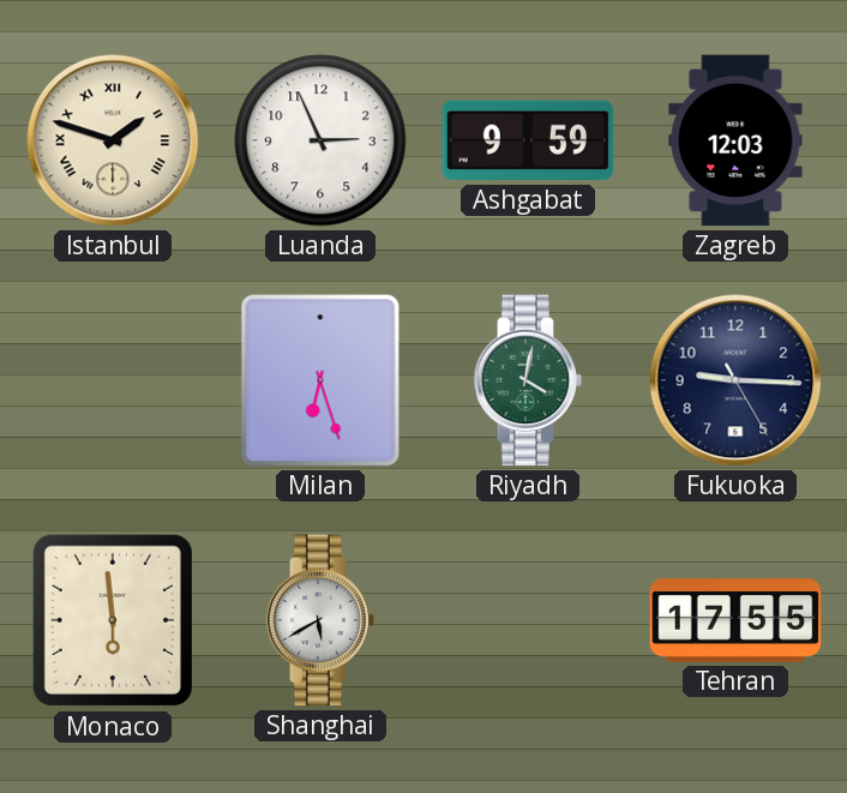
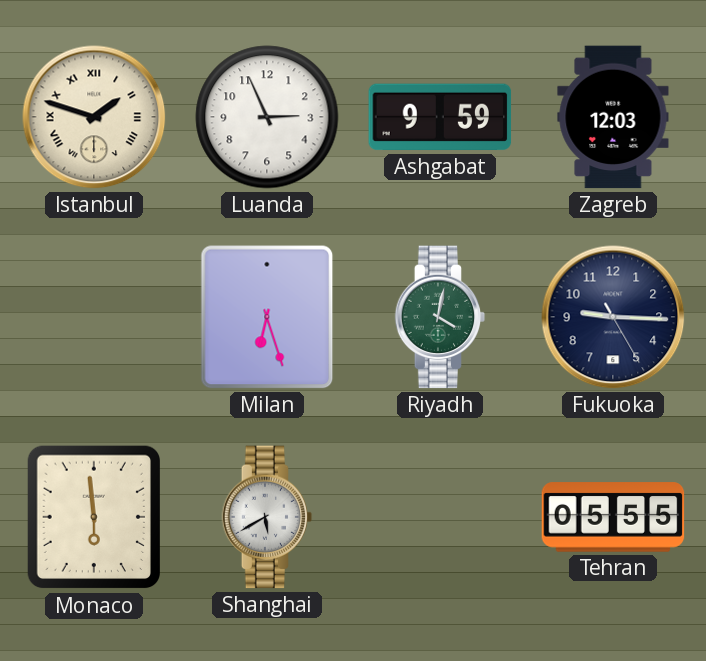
Tehran: 17:55 -> 05:55
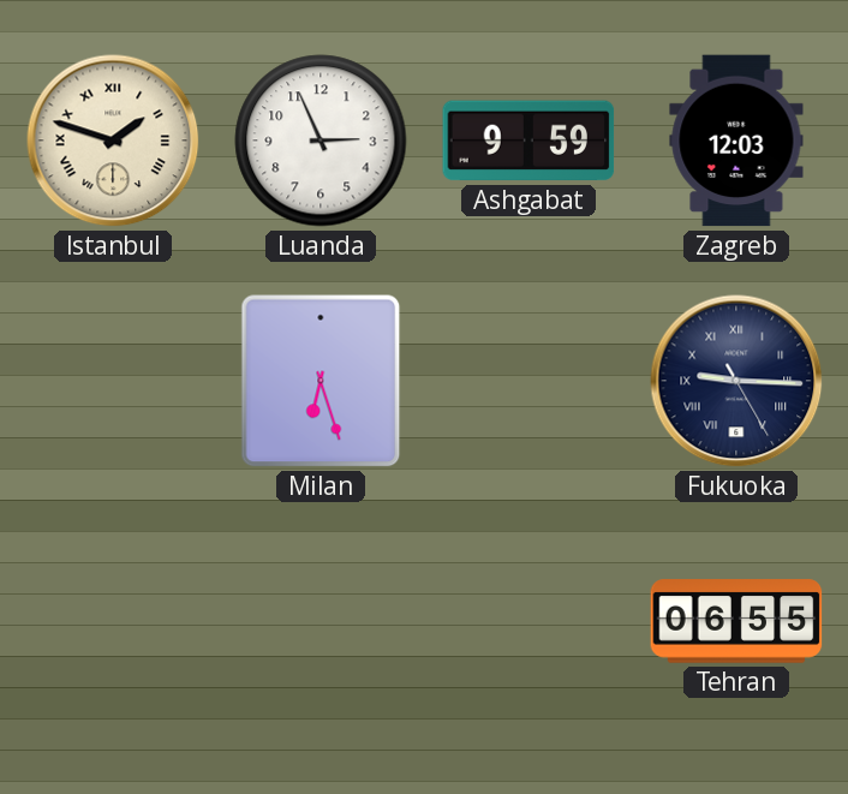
Riyadh: 4:02 -> none
Fukuoka numerals: Arabic -> Roman
Monaco: 5:59 -> none
Shanghai: 5:40 -> none
Tehran: 05:55 -> 06:55
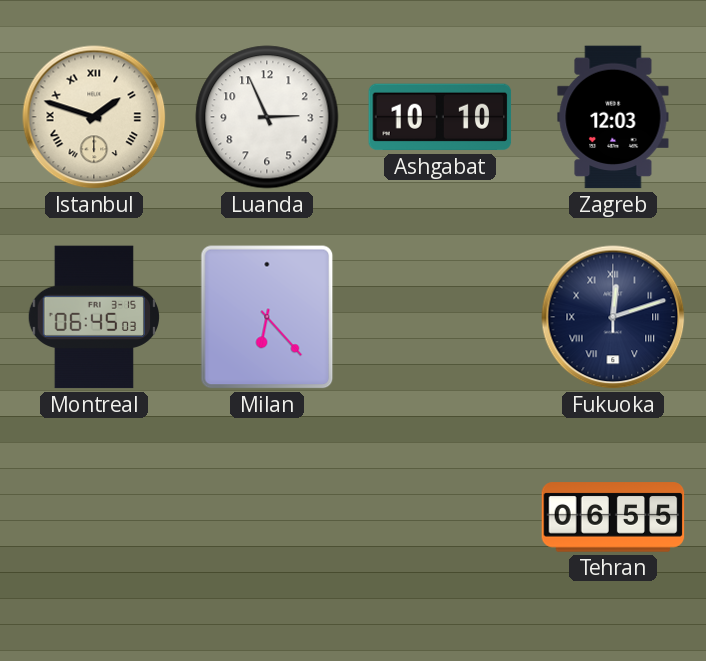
Ashgabat: 9:59 -> 10:10
Montreal: none -> 06:45
Milan: 6:27 -> 6:23
Fukuoka: 9:15 -> 12:12
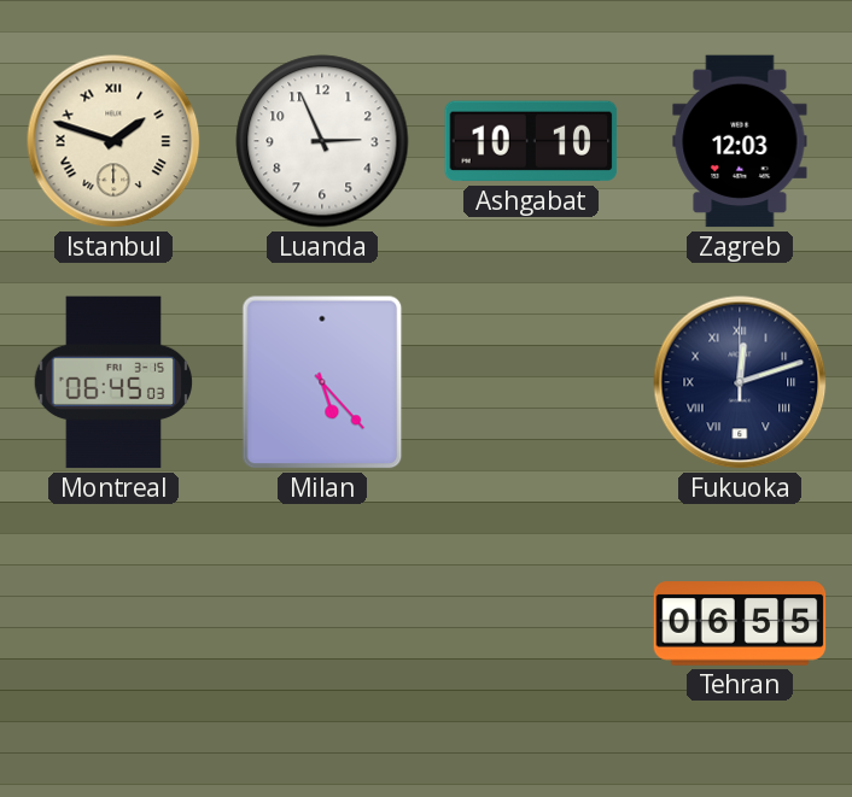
Milan: 6:23 -> 5:23
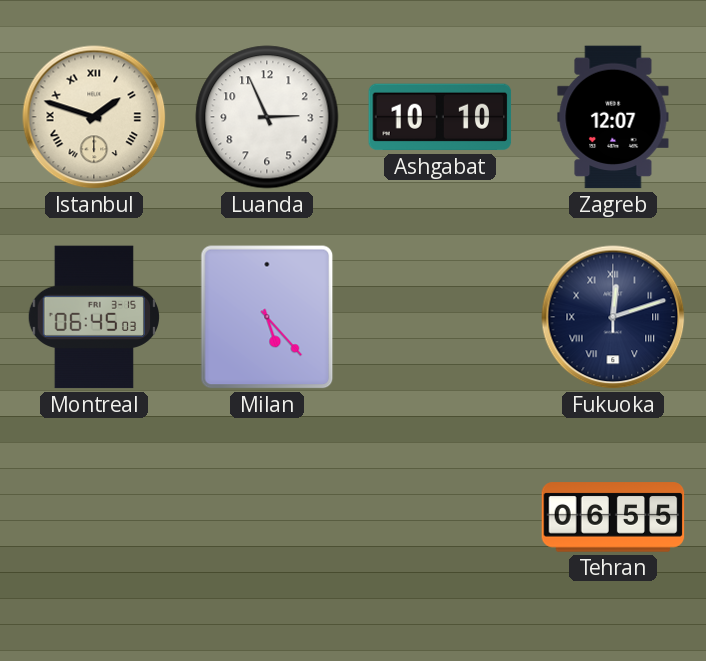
Zagreb: 12:03 -> 12:07
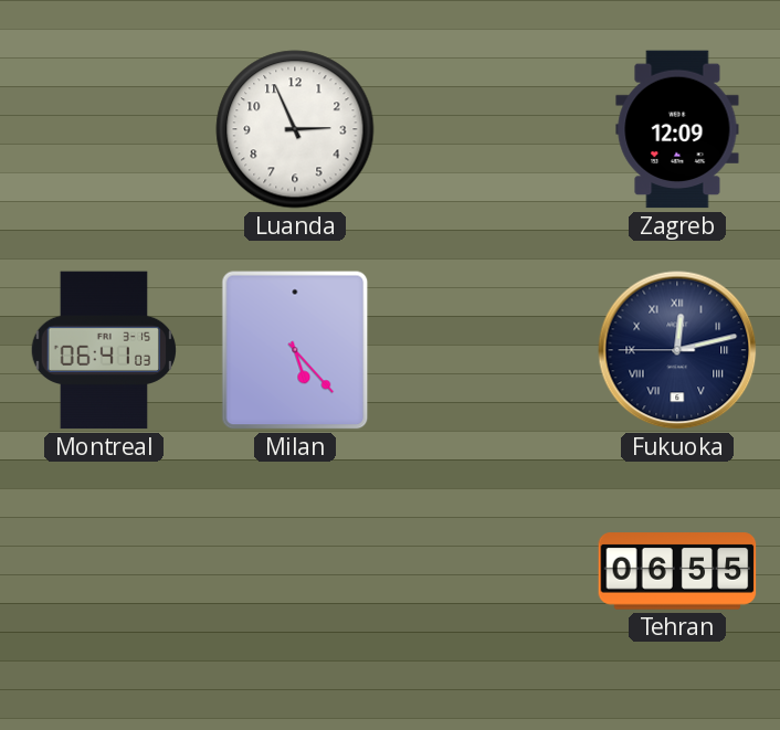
Istanbul: 1:48 -> none
Ashgabat: 10:10 -> none
Zagreb: 12:07 -> 12:09
Montreal: 06:45 -> 06:41
Fukuoka: 12:12:00 -> 12:12:45
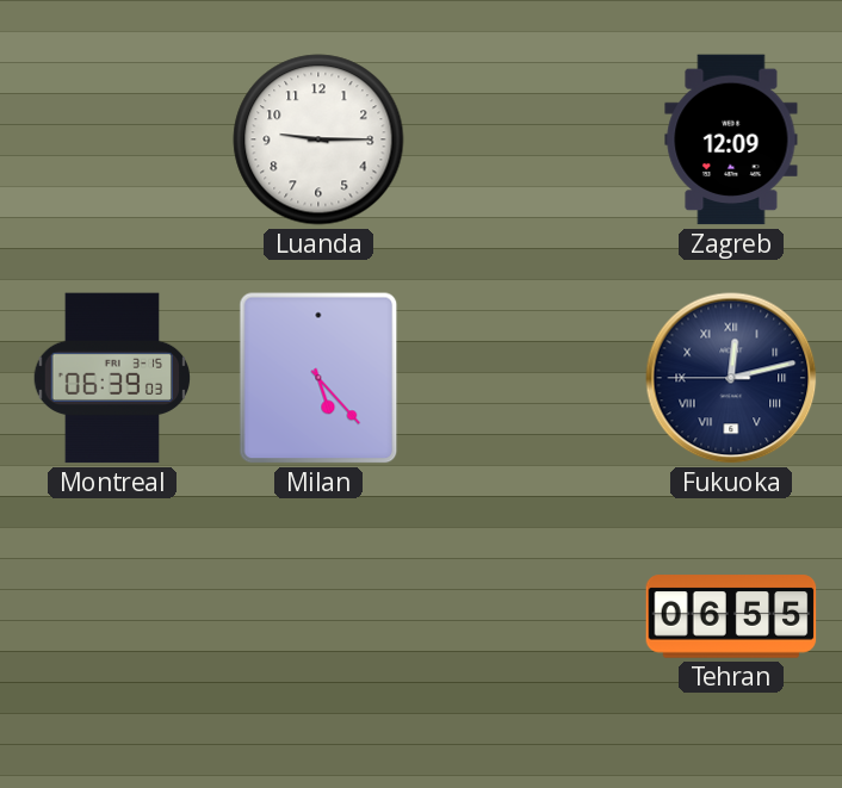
Luanda: 2:56 -> 9:15
Montreal: 06:41 -> 06:39
